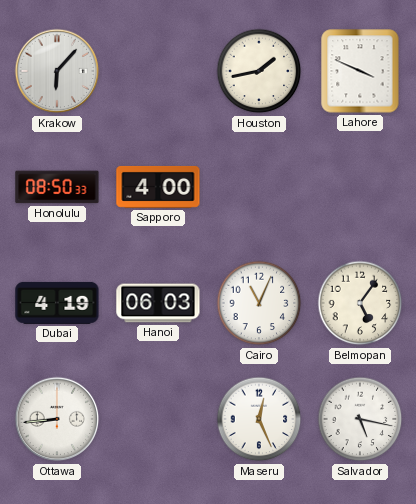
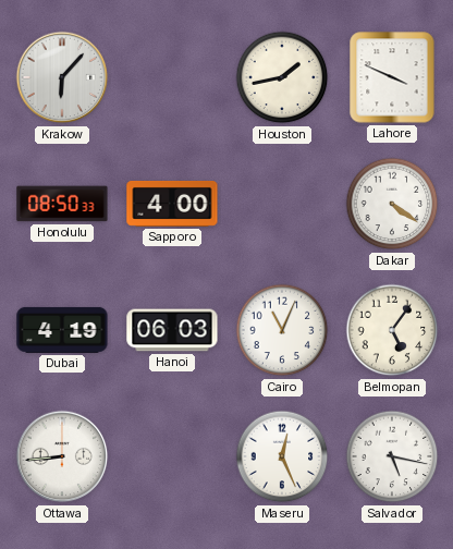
Dakar: none -> 4:21
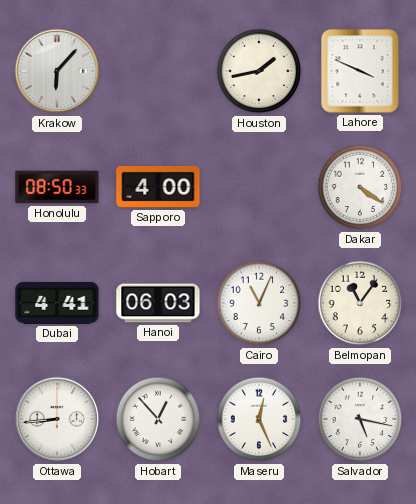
Dubai: 4:19 -> 4:41
Belmopan: 5:06 -> 11:06
Hobart: none -> 12:53
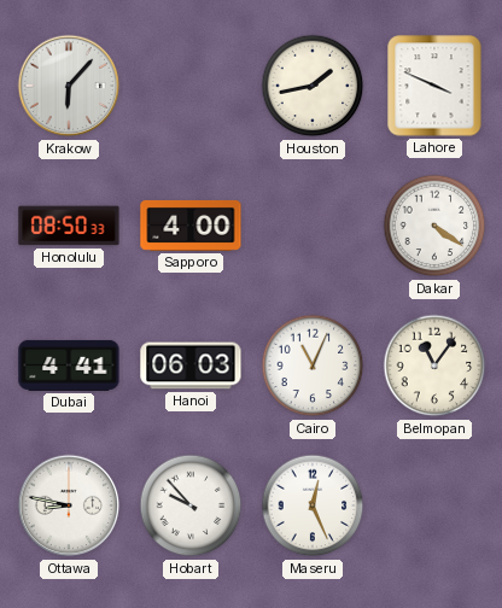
Ottawa: 8:44 -> 8:47
Hobart: 12:53 -> 9:53
Salvador: 5:17 -> none
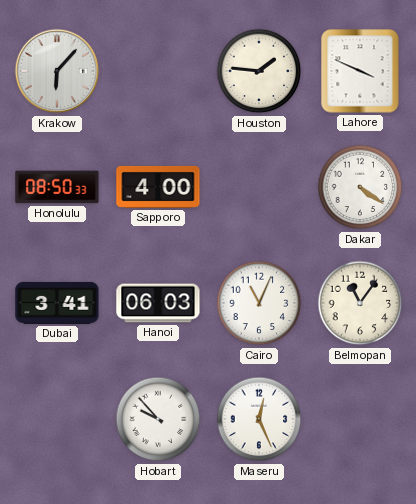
Houston: 1:43 -> 1:46
Dubai: 4:41 -> 3:41
Ottawa: 8:47 -> none
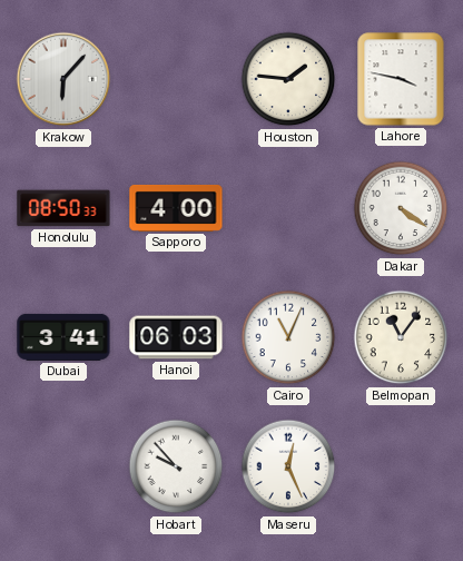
Lahore: 3:49 -> 3:47
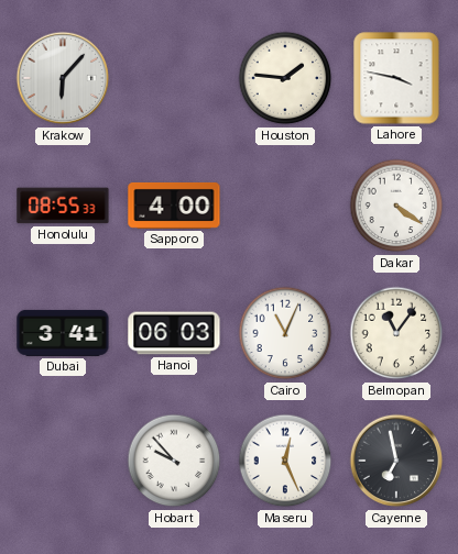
Honolulu: 08:50 -> 08:55
Cayenne: none -> 6:58
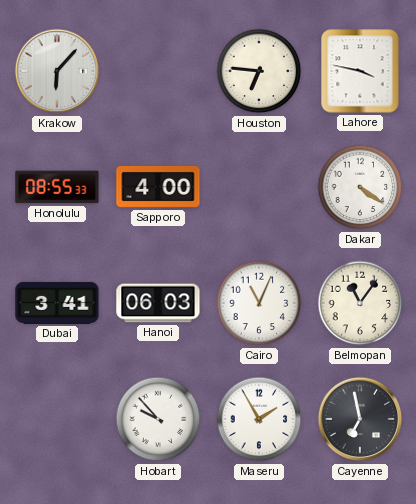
Houston: 1:46 -> 6:46
Maseru: 12:26 -> 1:55
